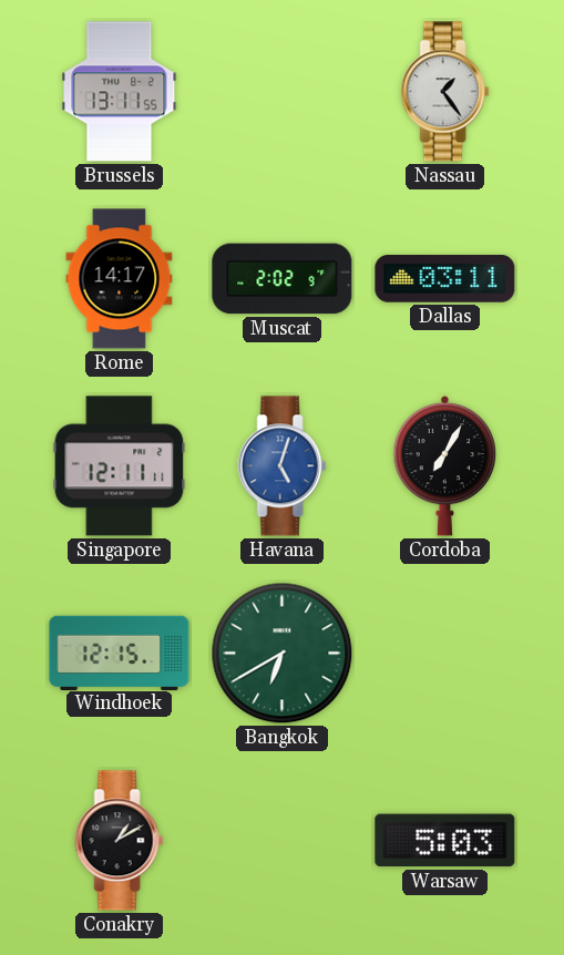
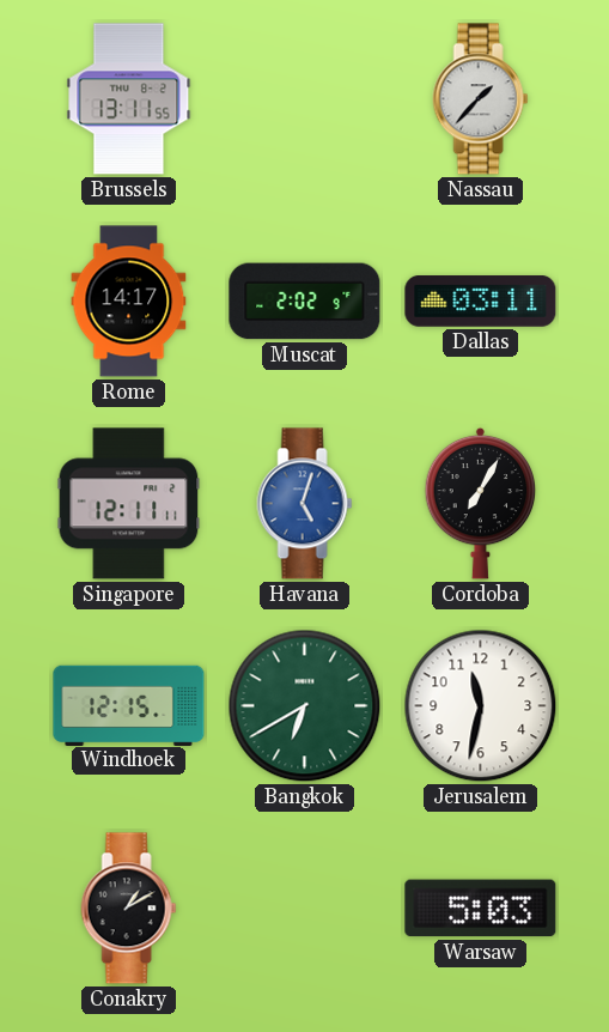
Nassau: 1:24 -> 1:37
Jerusalem: none -> 11:32
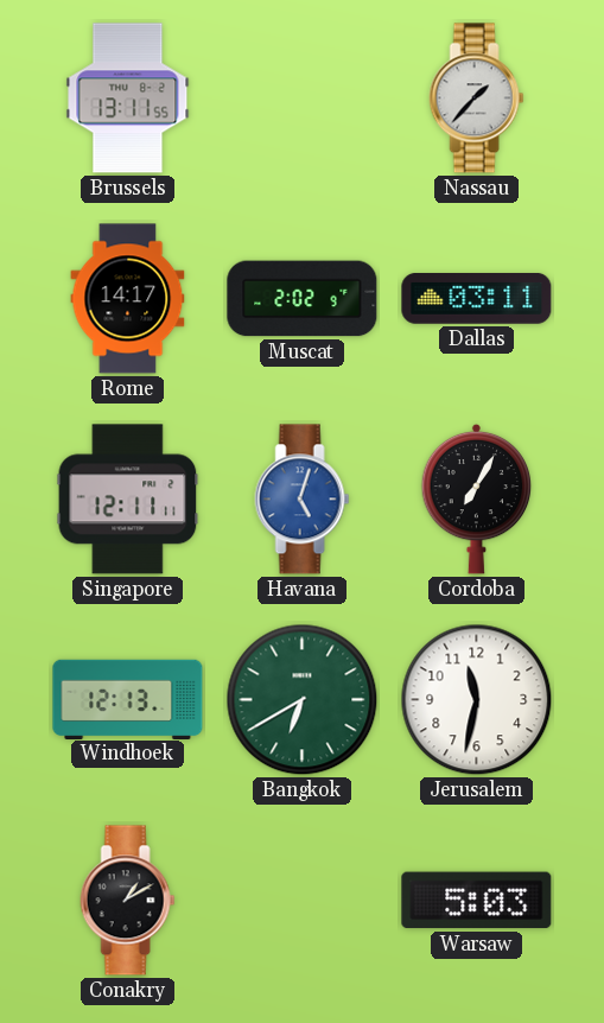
Windhoek: 12:15 -> 12:13
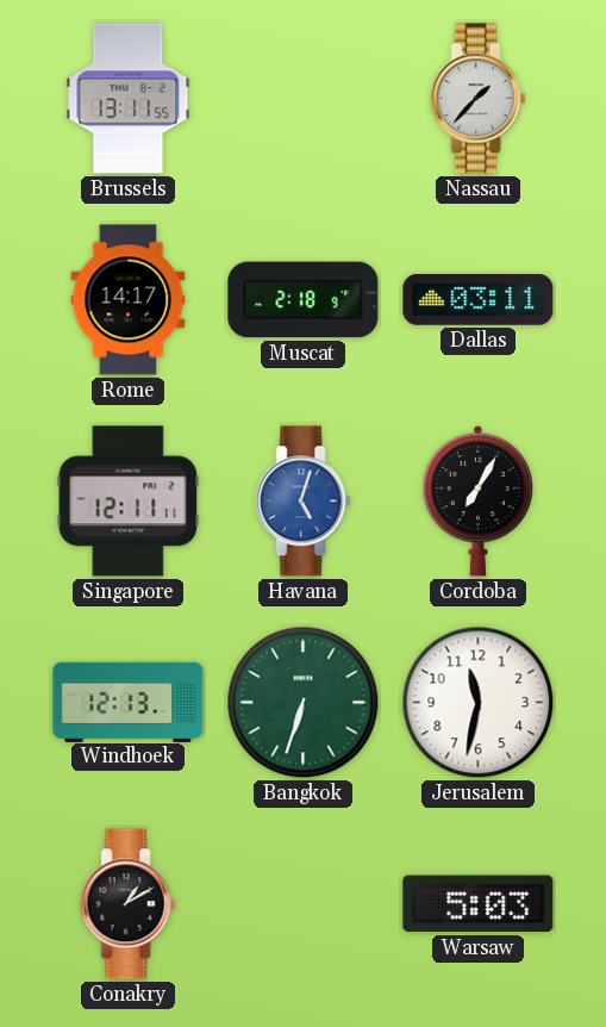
Muscat: 2:02 -> 2:18
Bangkok: 6:40 -> 6:33
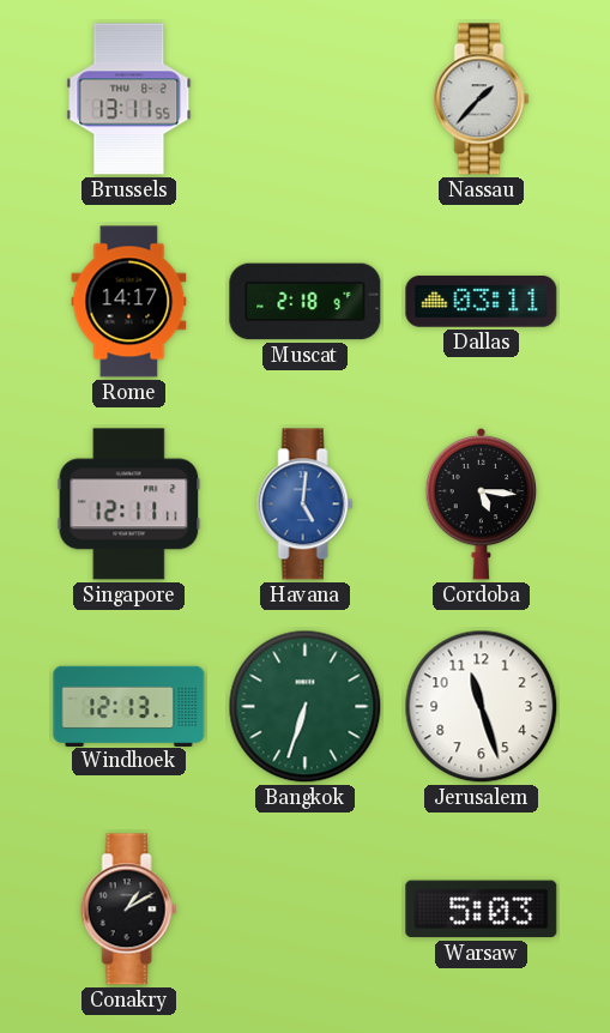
Havana: 5:03 -> 5:01
Cordoba: 7:05 -> 5:16
Jerusalem: 11:32 -> 11:27
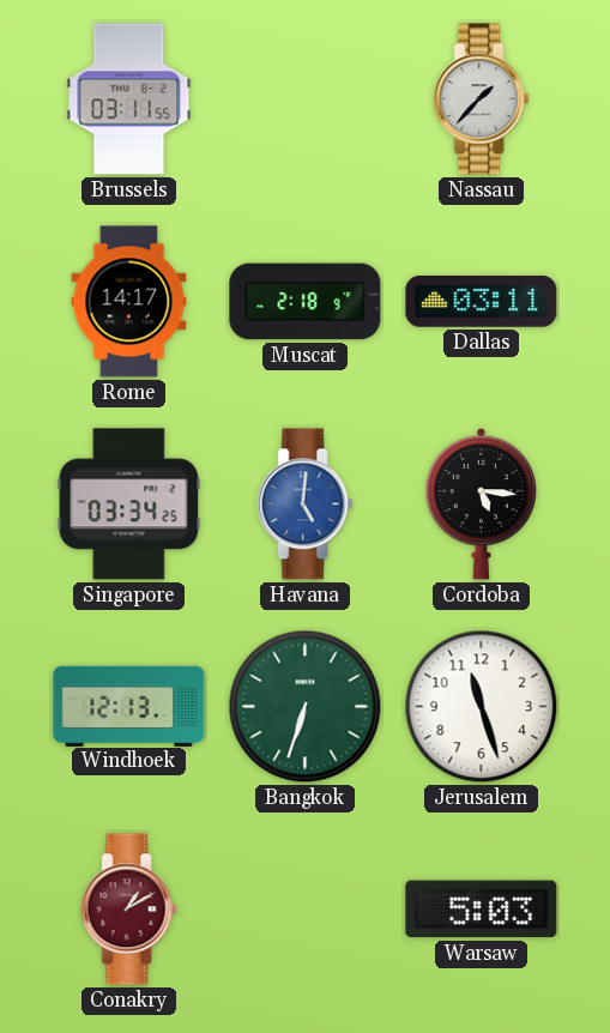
Brussels: 13:11 -> 03:11
Singapore: 12:11 -> 03:34
Conakry dial: black -> burgundy
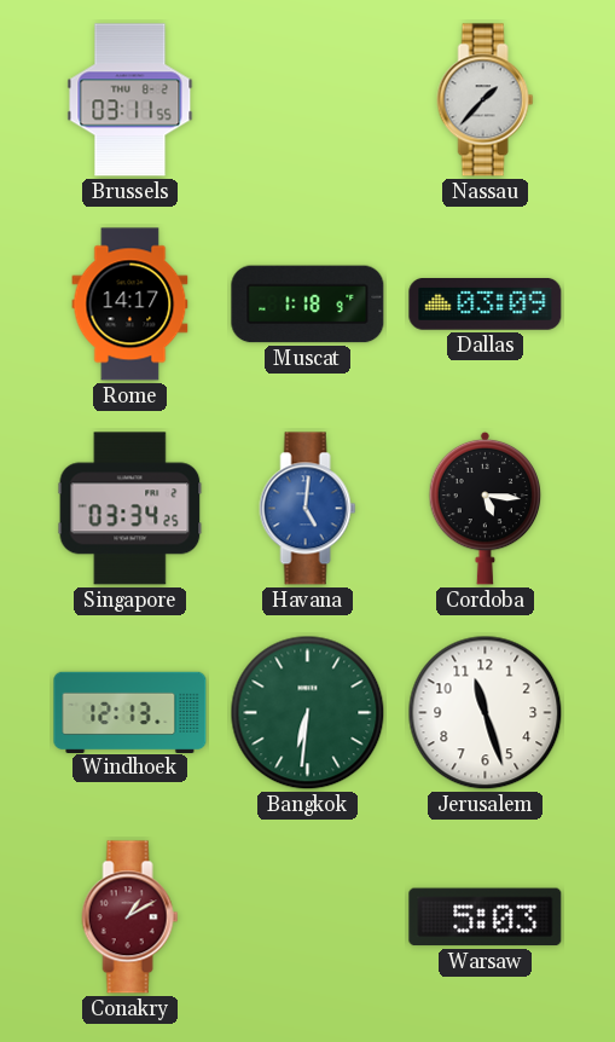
Muscat: 2:18 -> 1:18
Dallas: 03:11 -> 03:09
Bangkok: 6:33 -> 6:31
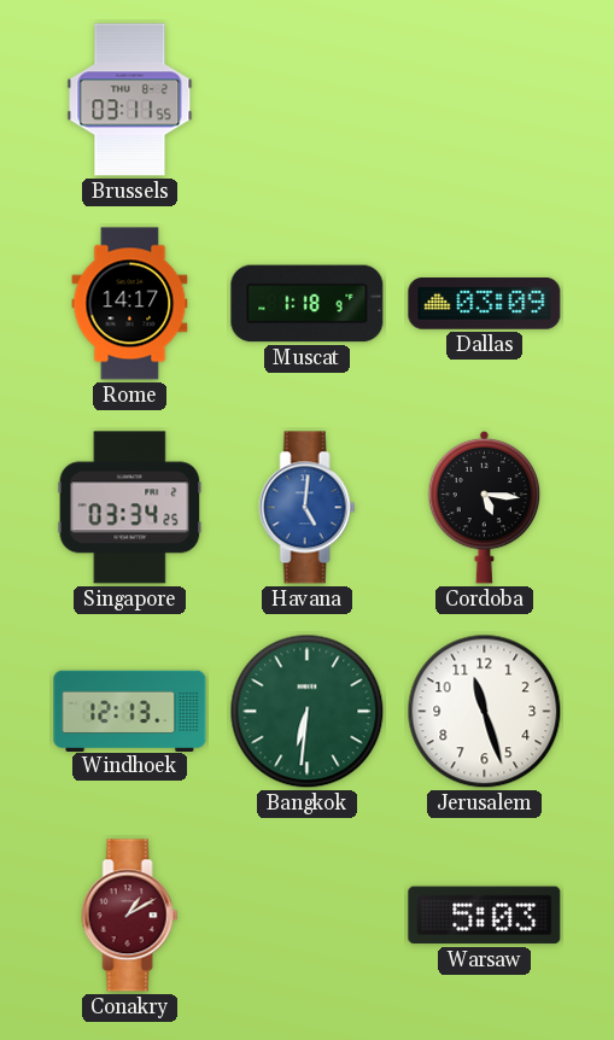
Nassau: 1:37 -> none
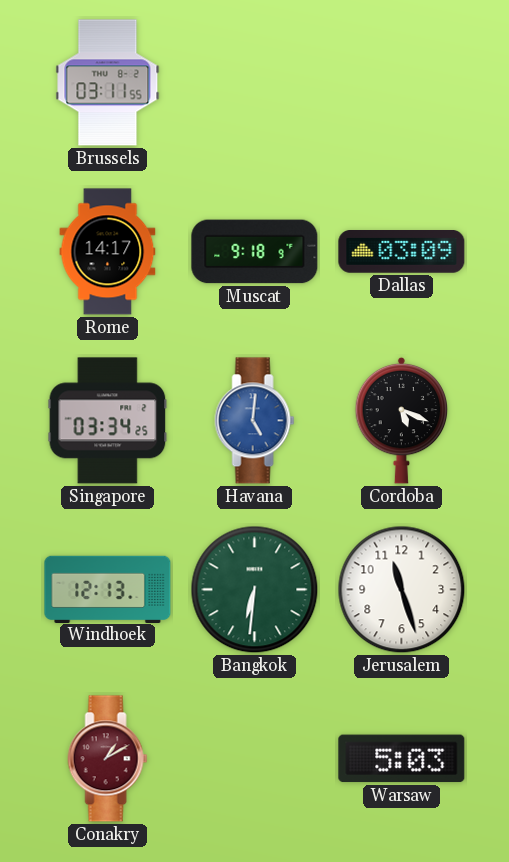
Muscat: 1:18 -> 9:18
Cordoba: 5:16 -> 5:19
